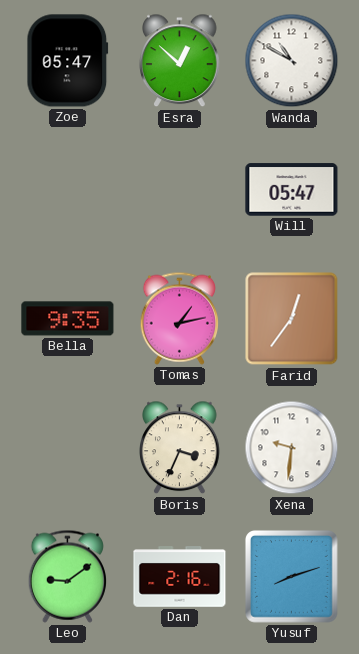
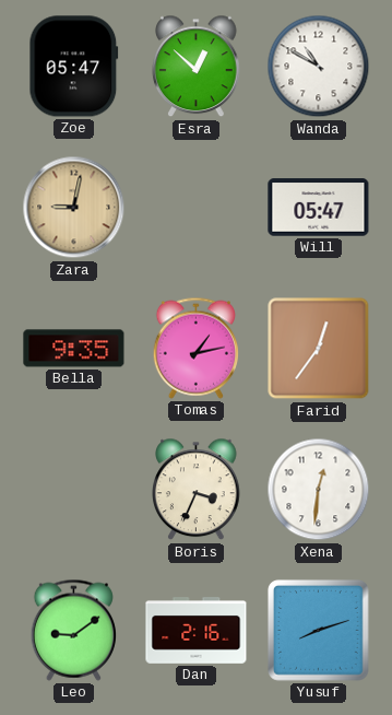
Zara: none -> 9:02
Xena: 9:31 -> 12:31
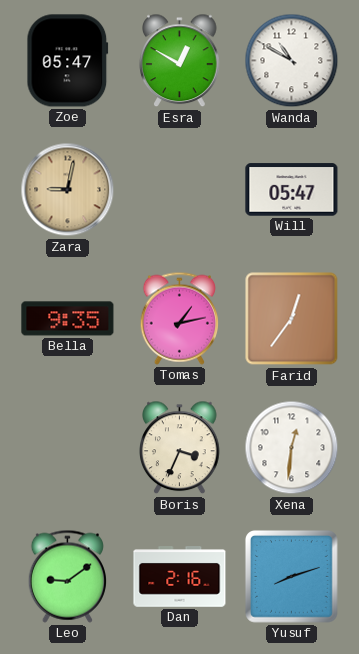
Esra: 12:52 -> 12:50
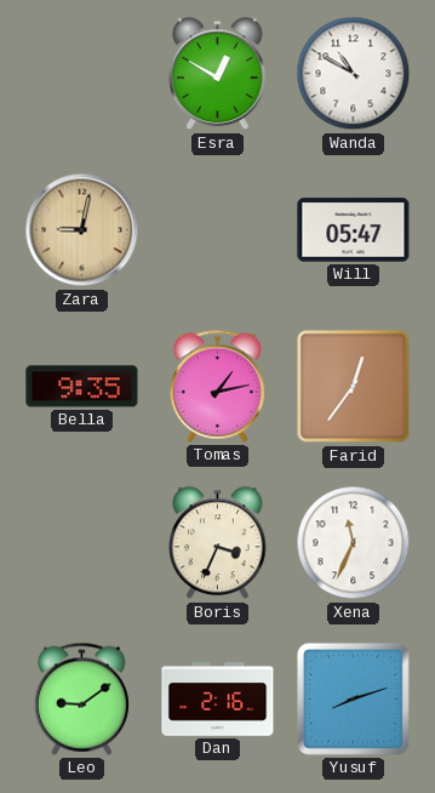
Zoe: 05:47 -> none
Xena: 12:31 -> 11:34
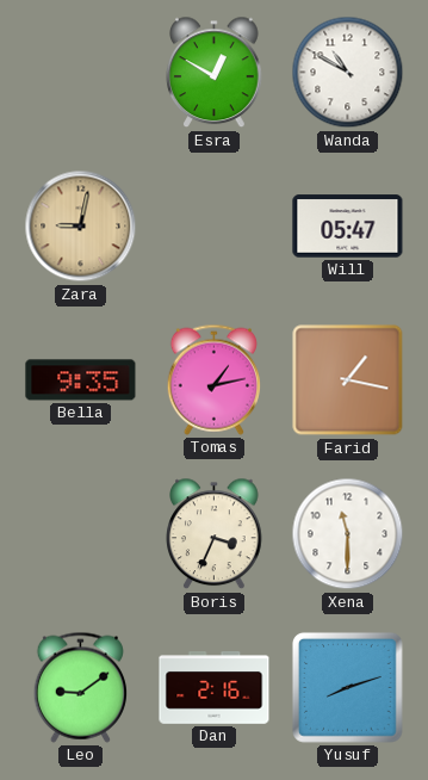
Farid: 12:36 -> 1:17
Xena: 11:34 -> 11:30
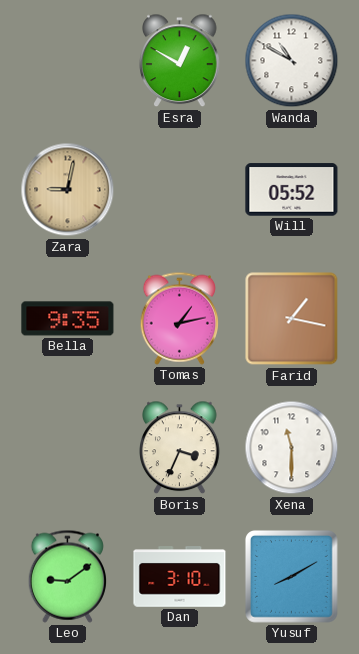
Will: 05:47 -> 05:52
Dan: 2:16 -> 3:10
Yusuf: 8:12 -> 8:10
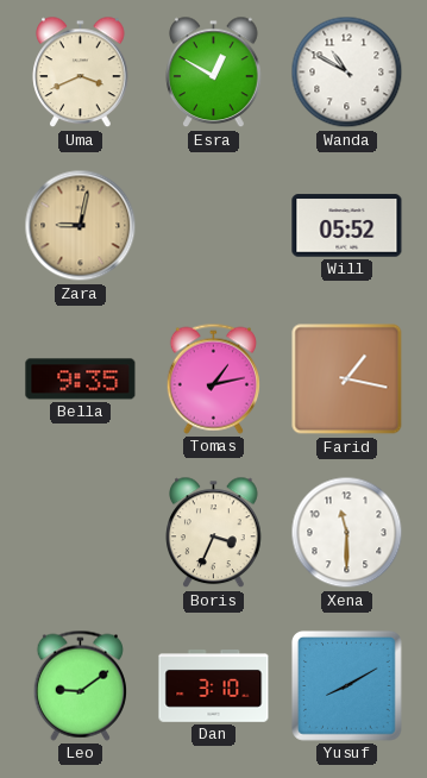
Uma: none -> 3:41
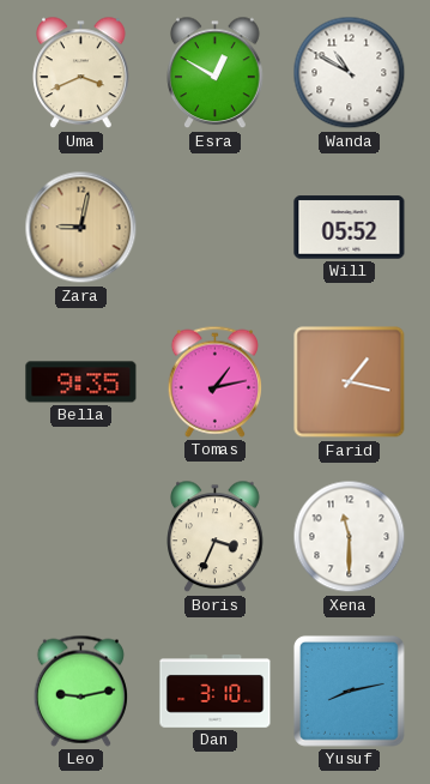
Leo: 9:09 -> 9:13
Yusuf: 8:10 -> 8:13
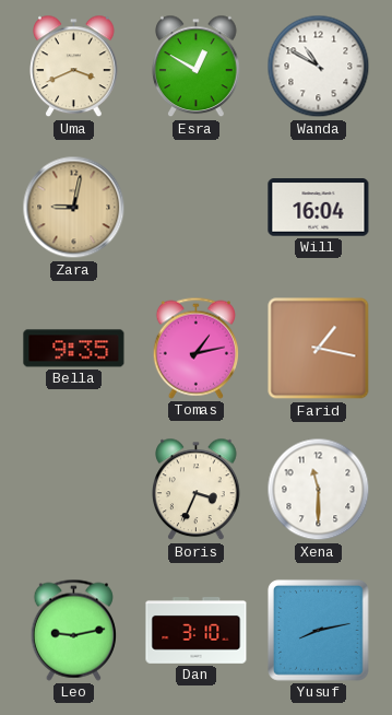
Will: 05:52 -> 16:04
